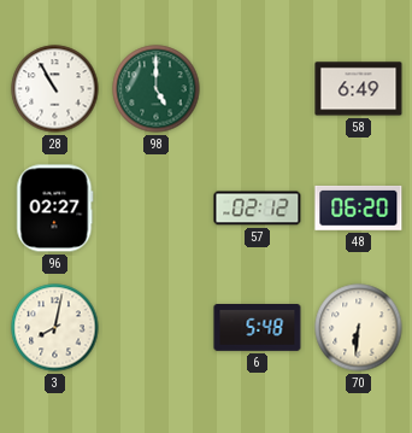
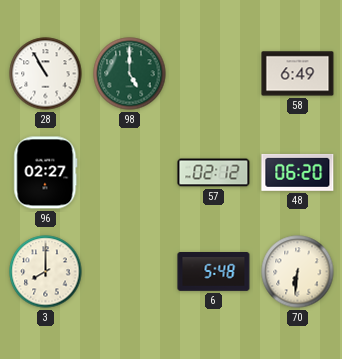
3: 8:02 -> 8:00
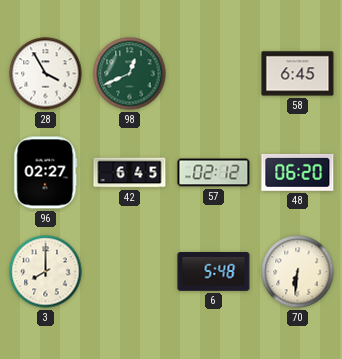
28: 10:55 -> 3:55
98: 5:00 -> 12:41
58: 6:49 -> 6:45
42: none -> 6:45
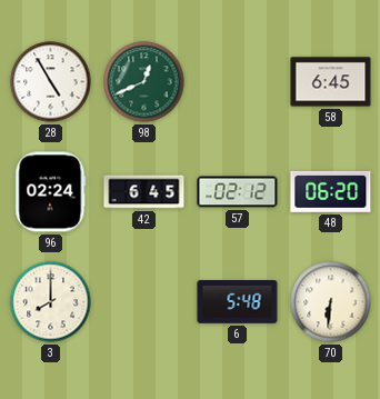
28: 3:55 -> 4:55
96: 02:27 -> 02:24
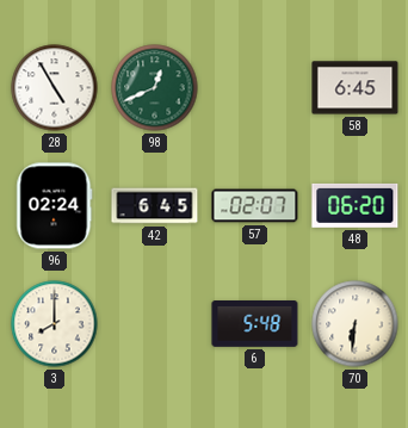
57: 02:12 -> 02:07
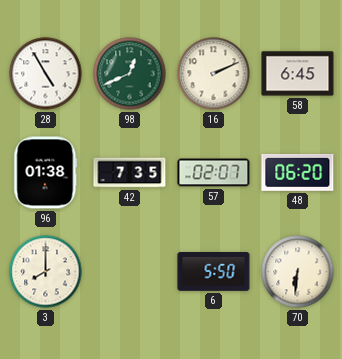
16: none -> 2:11
96: 02:24 -> 01:38
42: 6:45 -> 7:35
6: 5:48 -> 5:50
